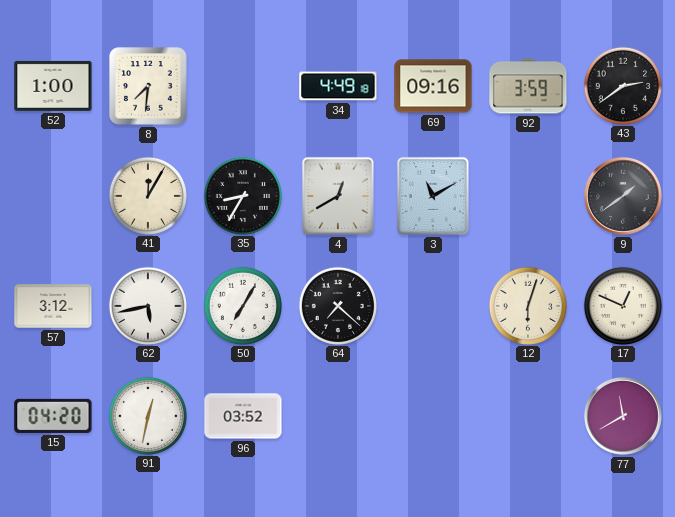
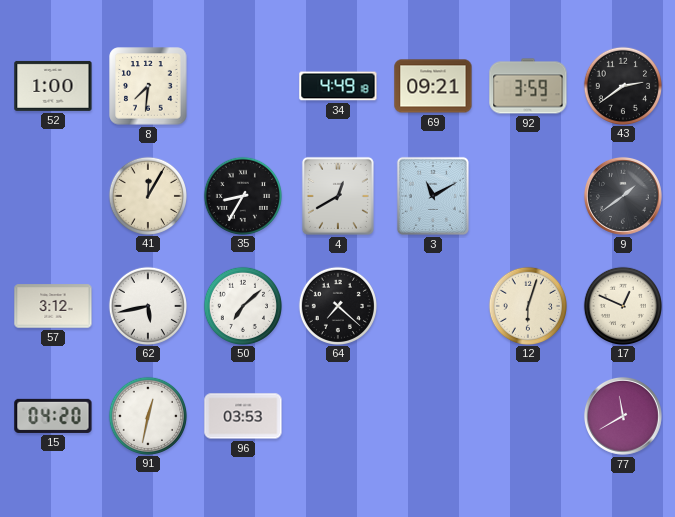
69: 09:16 -> 09:21
50: 7:05 -> 7:08
96: 03:52 -> 03:53
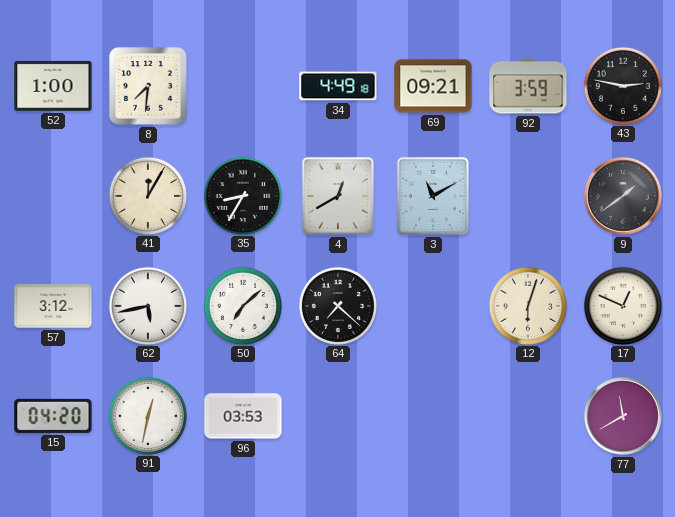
43: 2:39 -> 2:47
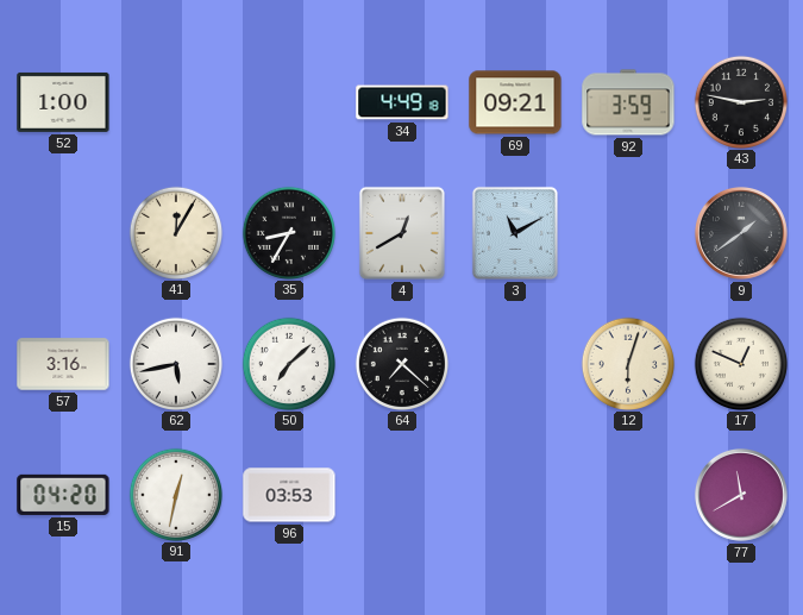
8: 7:31 -> none
57: 3:12 -> 3:16
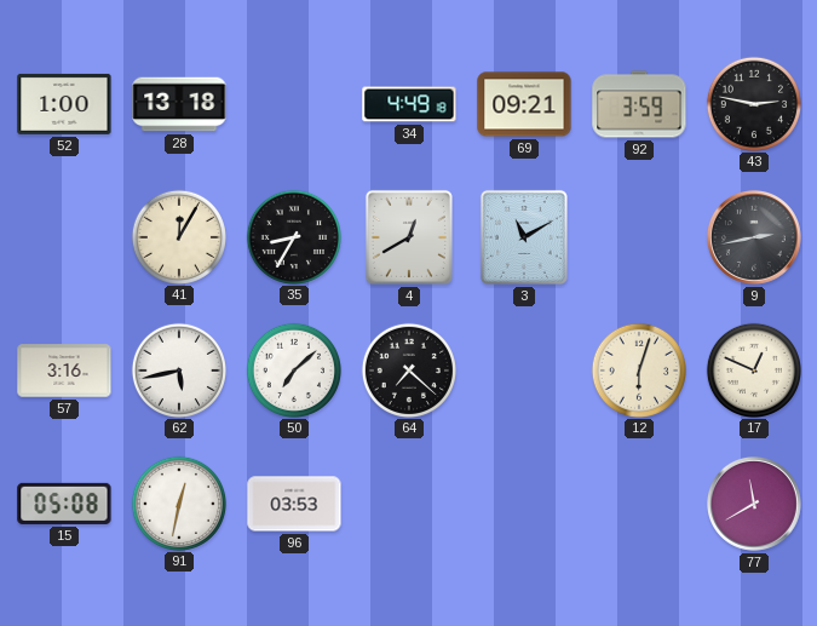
28: none -> 13:18
9: 1:39 -> 2:43
15: 04:20 -> 05:08
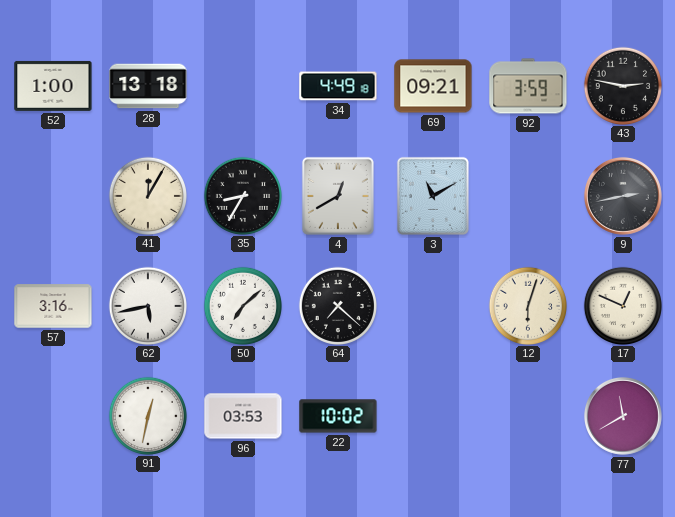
15: 05:08 -> none
22: none -> 10:02
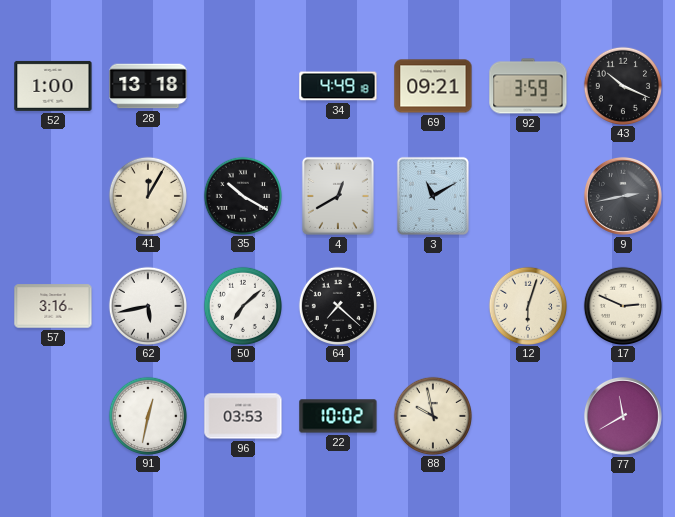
43: 2:47 -> 10:19
35: 8:35 -> 10:20
17: 12:49 -> 2:49
88: none -> 9:58
